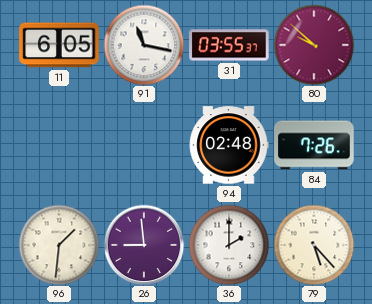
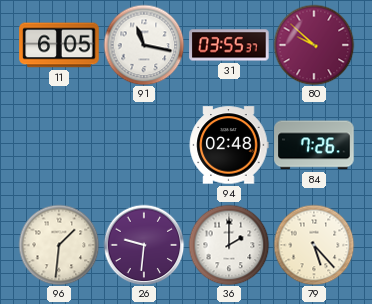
26: 8:59 -> 9:31
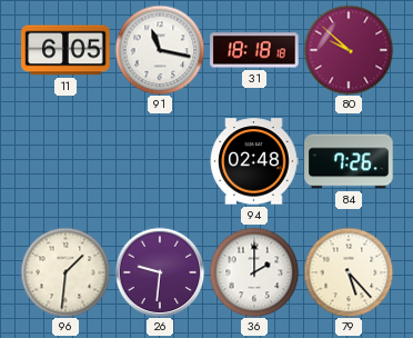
31: 03:55 -> 18:18
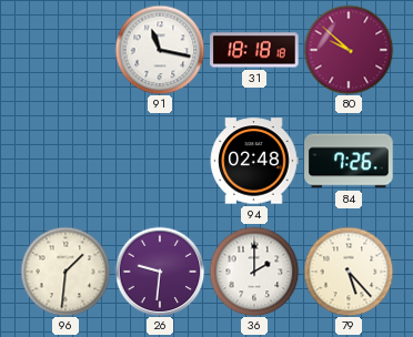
11: 6:05 -> none
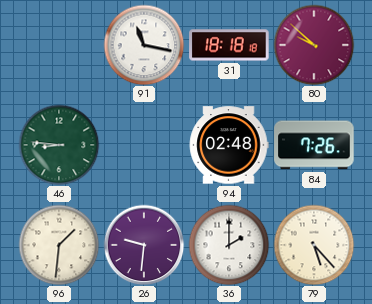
46: none -> 8:46
